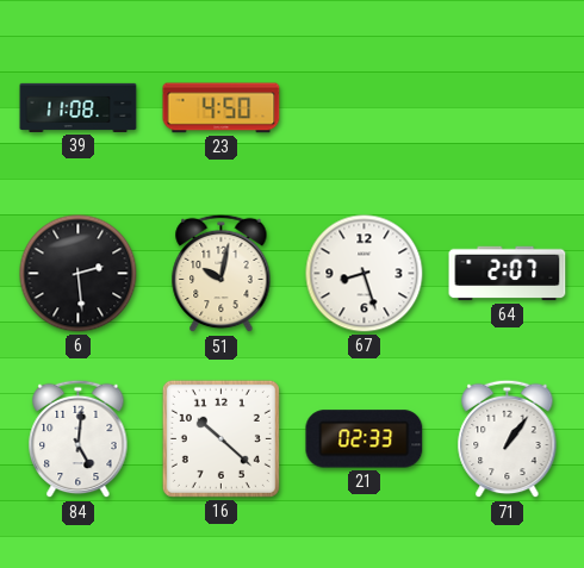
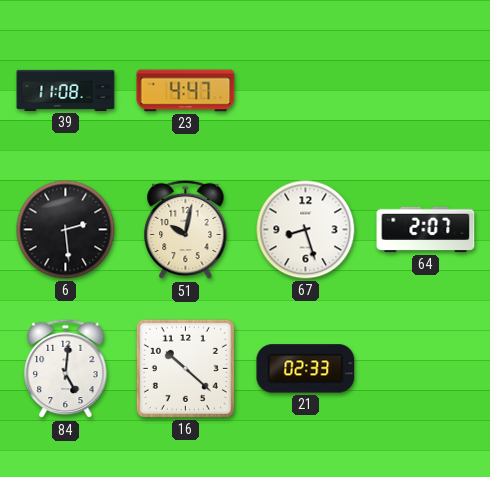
23: 4:50 -> 4:47
71: 1:06 -> none
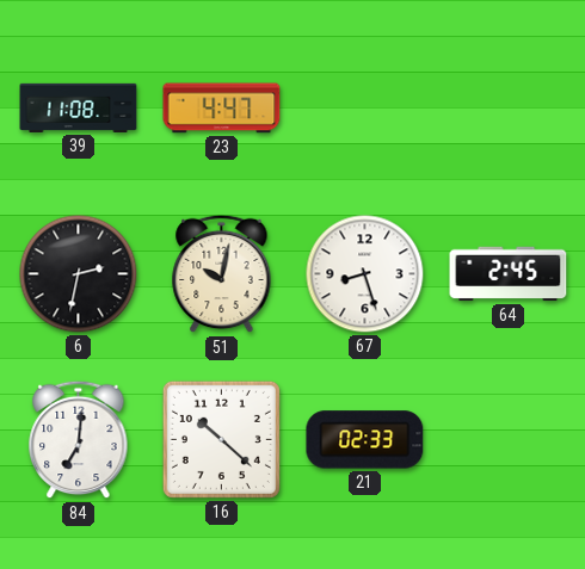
6: 2:29 -> 2:32
64: 2:07 -> 2:45
84: 5:01 -> 7:01
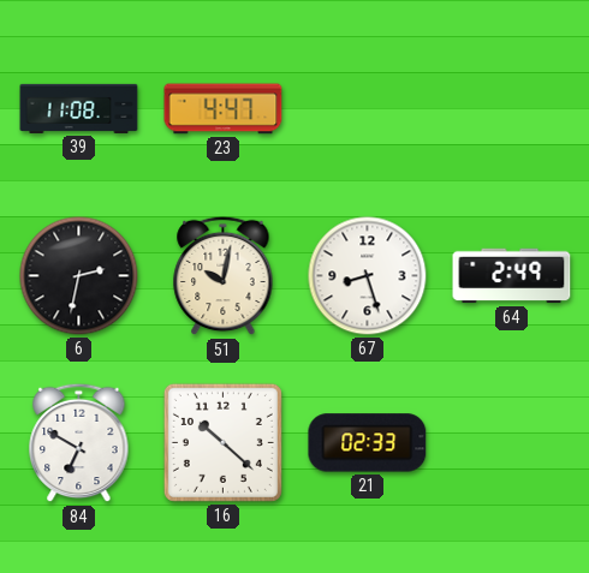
64: 2:45 -> 2:49
84: 7:01 -> 6:50
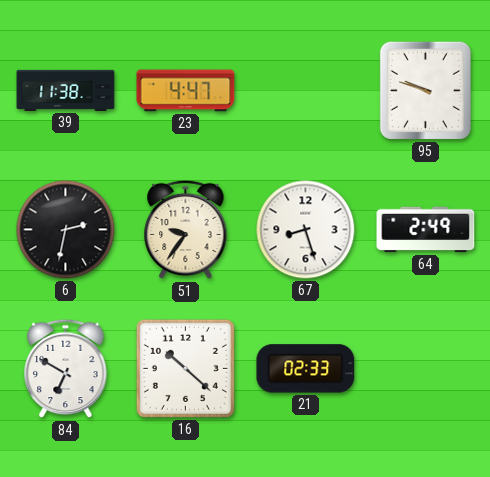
39: 11:08 -> 11:38
95: none -> 9:48
51: 10:02 -> 9:36
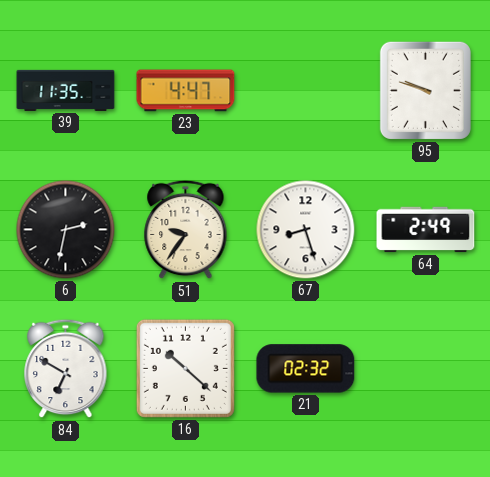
39: 11:38 -> 11:35
21: 02:33 -> 02:32
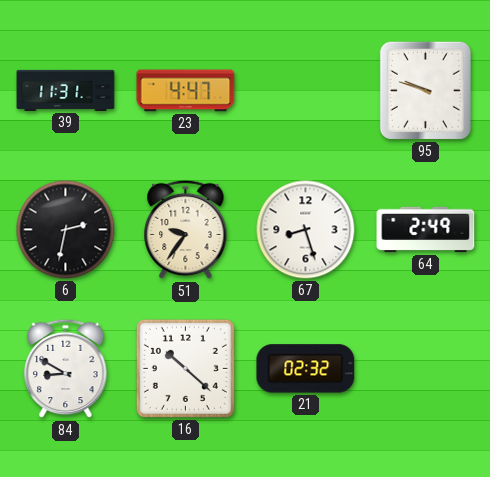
39: 11:35 -> 11:31
84: 6:50 -> 8:50
